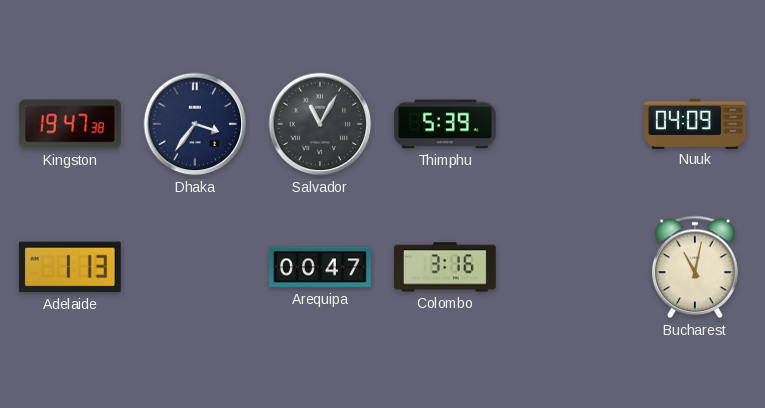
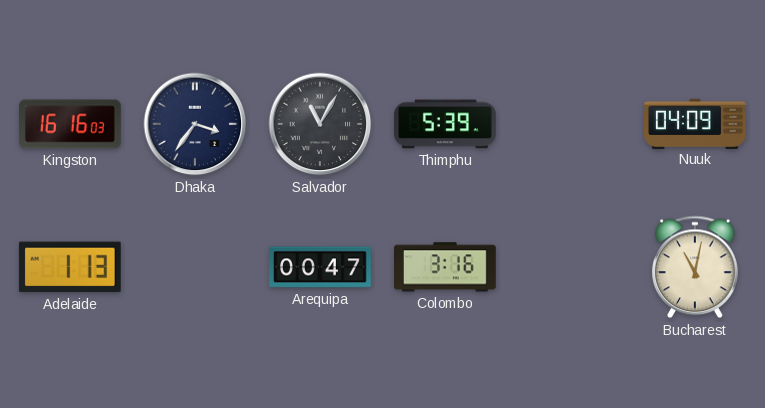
Kingston: 19:47 -> 16:16
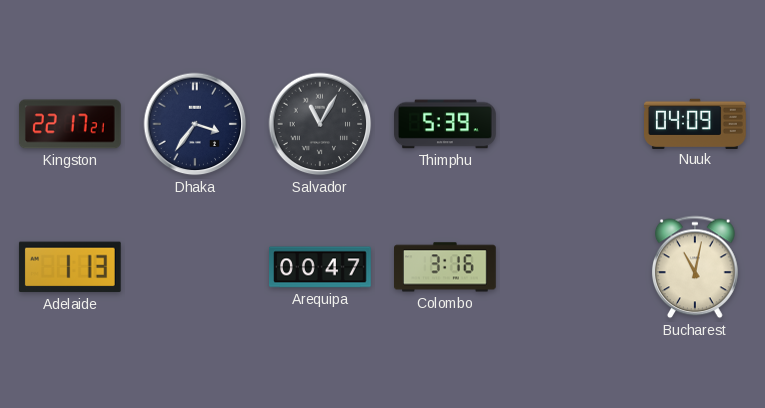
Kingston: 16:16 -> 22:17
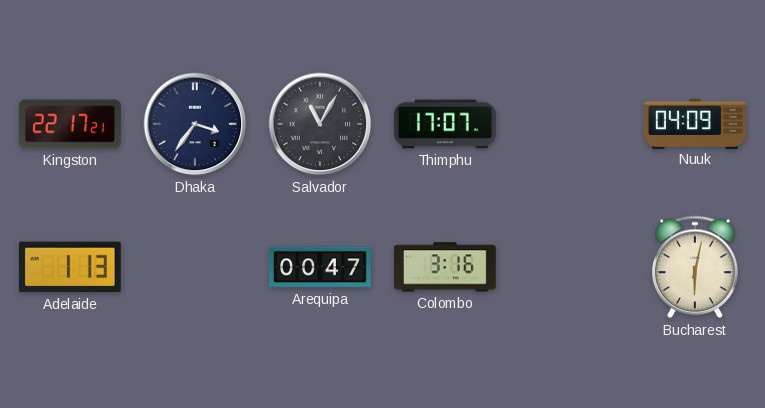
Thimphu: 5:39 -> 17:07
Bucharest: 11:02 -> 6:02
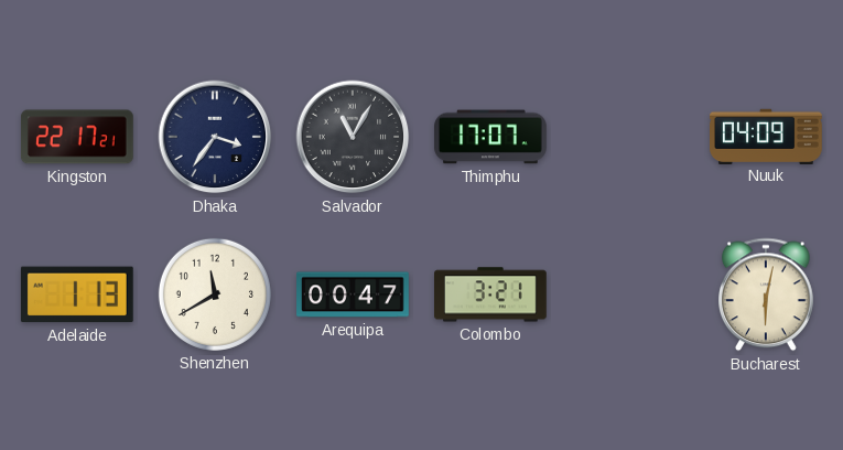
Shenzhen: none -> 11:40
Colombo: 3:16 -> 3:21
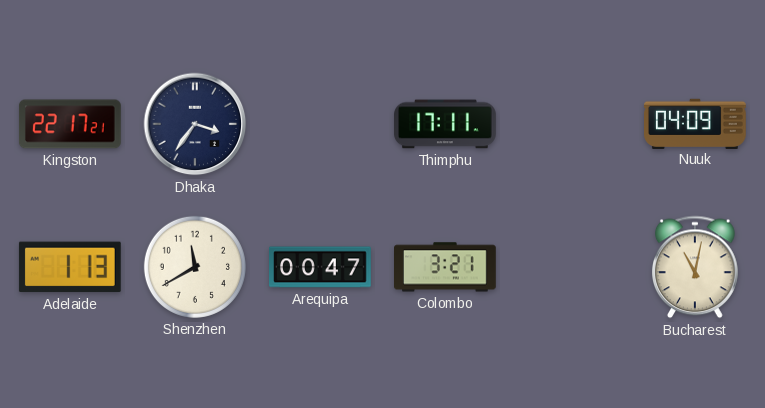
Salvador: 11:05 -> none
Thimphu: 17:07 -> 17:11
Bucharest: 6:02 -> 11:02
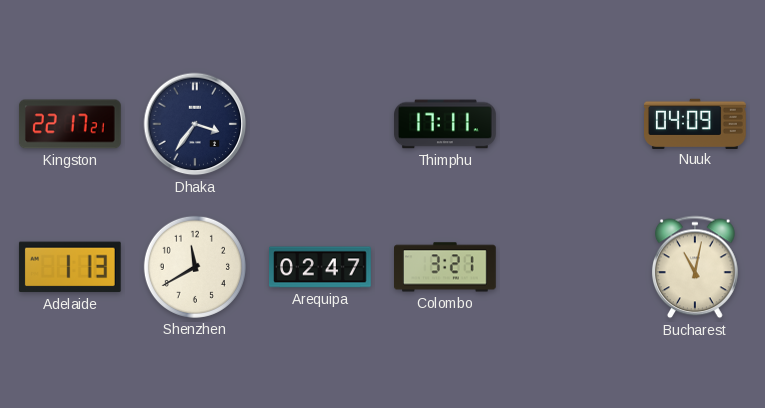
Arequipa: 00:47 -> 02:47
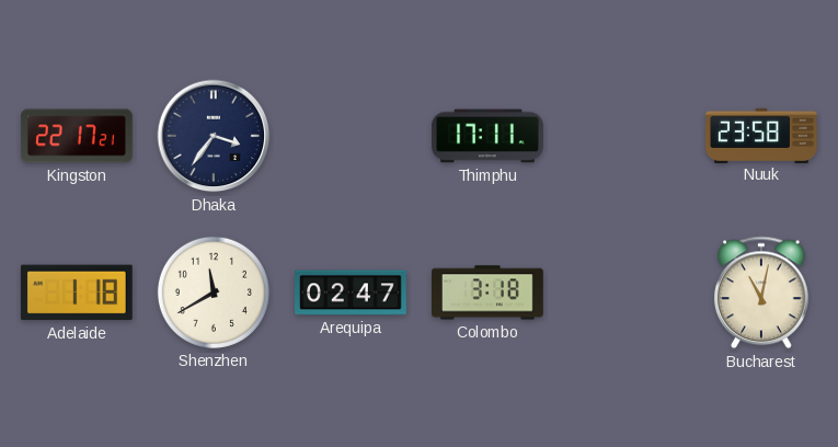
Nuuk: 04:09 -> 23:58
Adelaide: 1:13 -> 1:18
Colombo: 3:21 -> 3:18
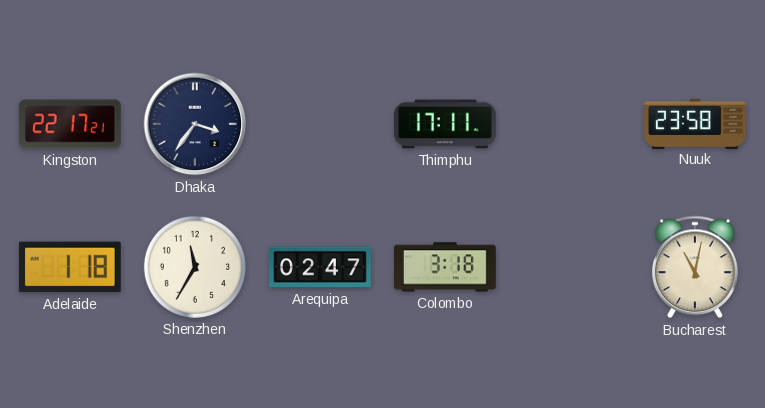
Shenzhen: 11:40 -> 11:35
